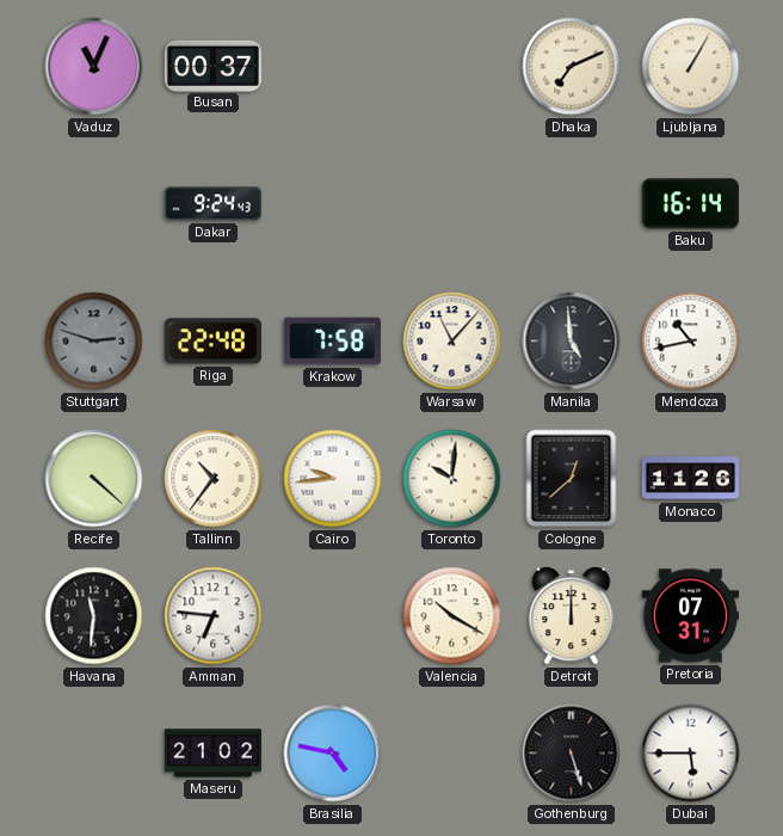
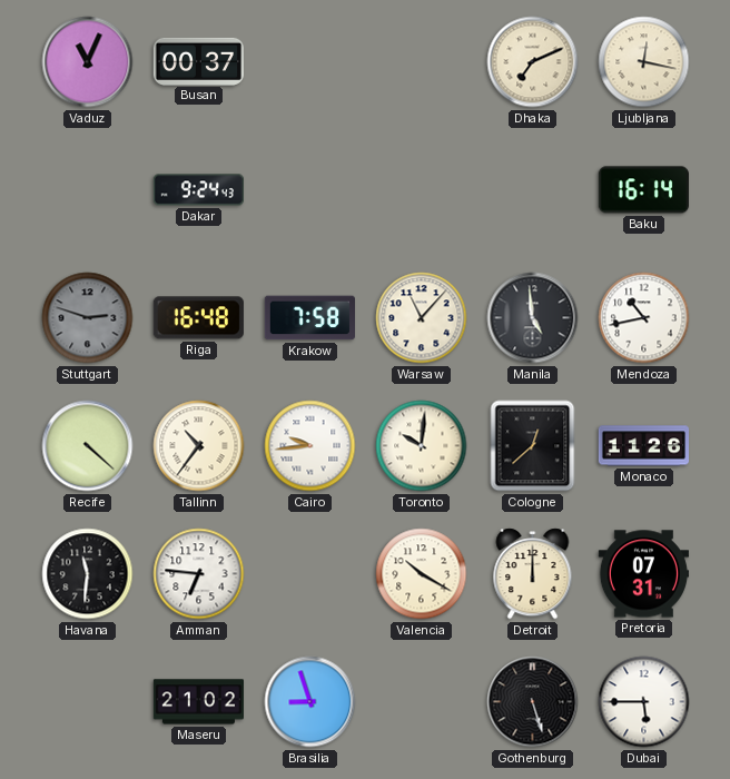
Ljubljana: 1:05 -> 12:17
Riga: 22:48 -> 16:48
Brasilia: 4:47 -> 8:57
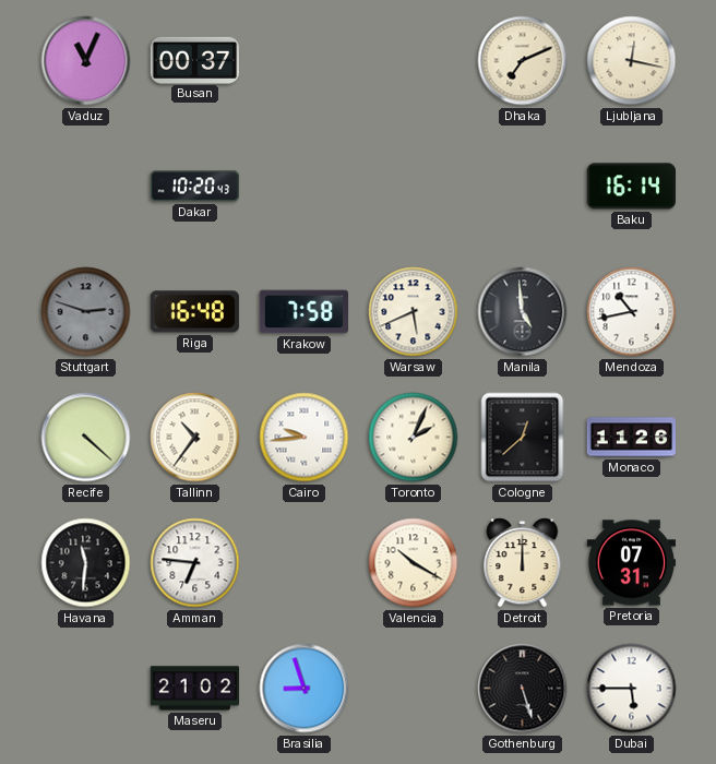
Dakar: 9:24 -> 10:20
Warsaw: 11:07 -> 5:41
Toronto: 10:01 -> 2:04
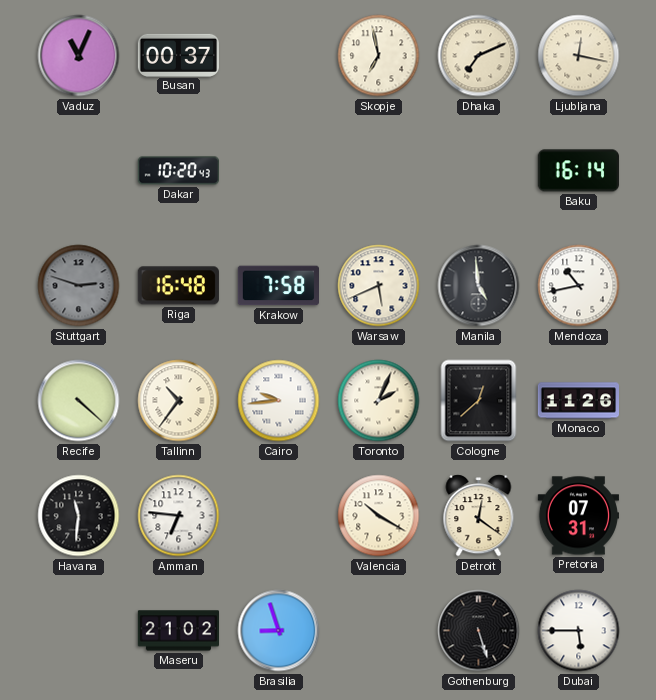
Skopje: none -> 6:58
Detroit: 12:00 -> 12:21
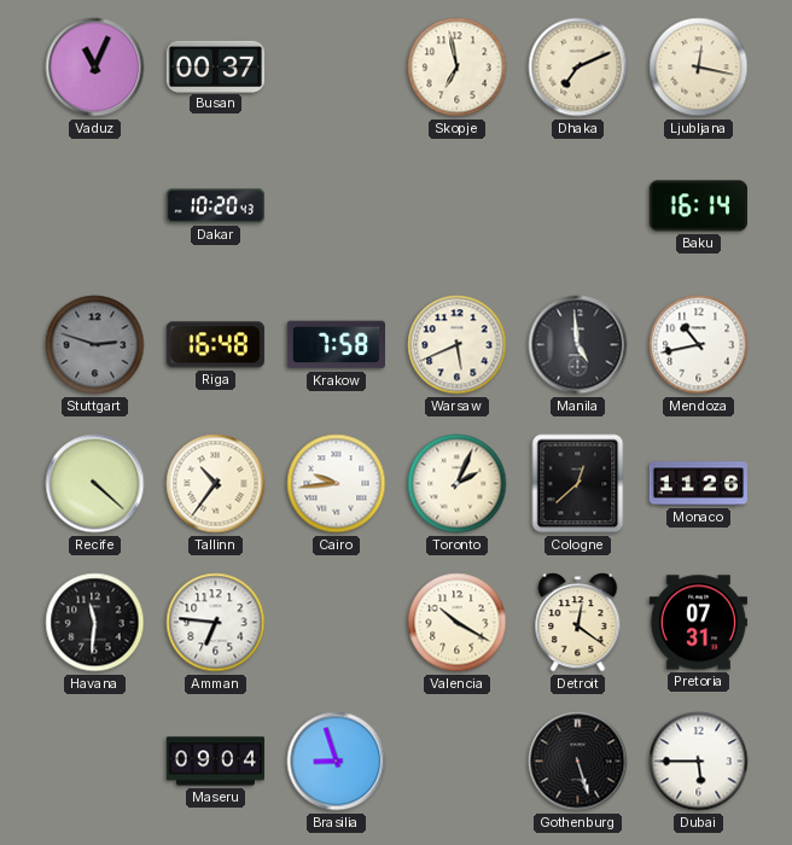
Maseru: 21:02 -> 09:04
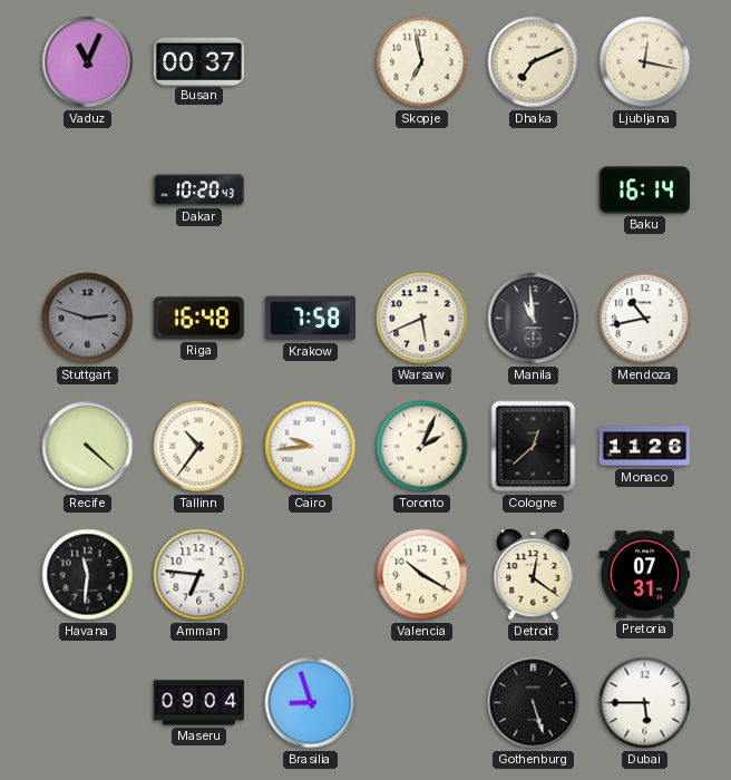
Manila: 4:59 -> 10:59
